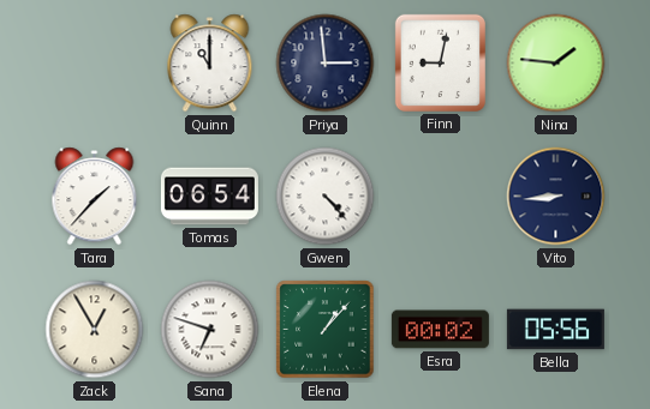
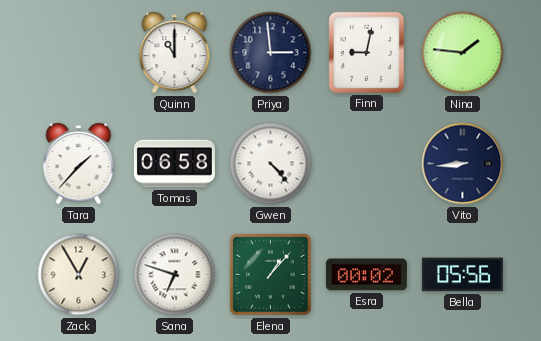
Tomas: 06:54 -> 06:58
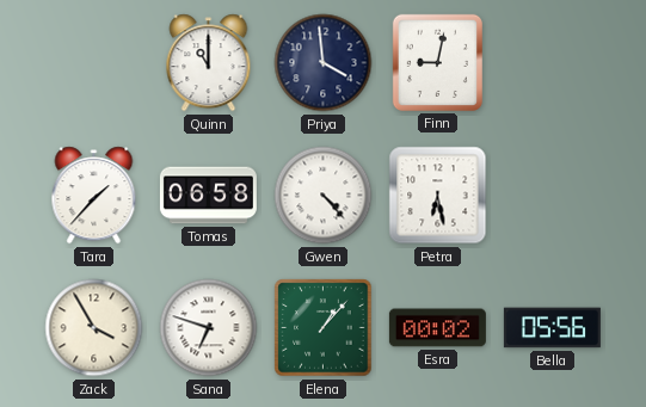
Priya: 2:59 -> 3:59
Nina: 1:46 -> none
Petra: none -> 6:28
Vito: 8:44 -> none
Zack: 12:55 -> 3:55
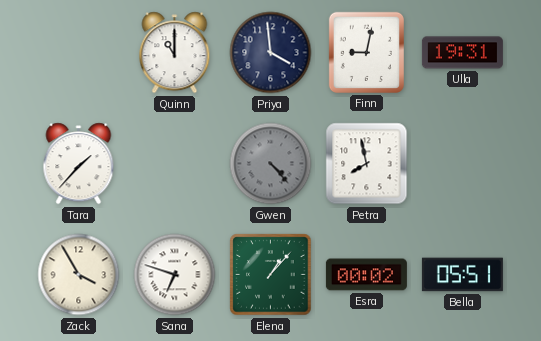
Ulla: none -> 19:31
Tomas: 06:58 -> none
Gwen dial: white -> grey
Petra: 6:28 -> 7:58
Bella: 05:56 -> 05:51
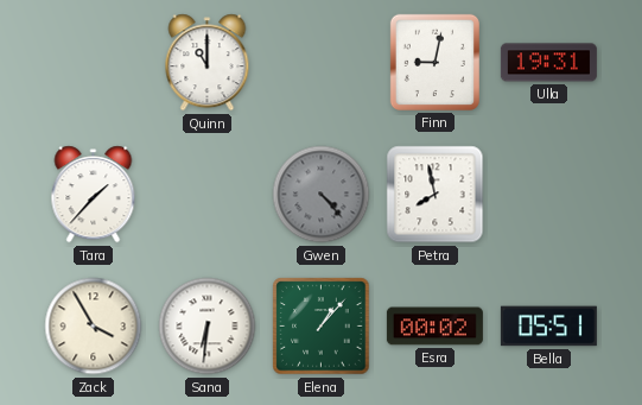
Priya: 3:59 -> none
Sana: 6:48 -> 6:31
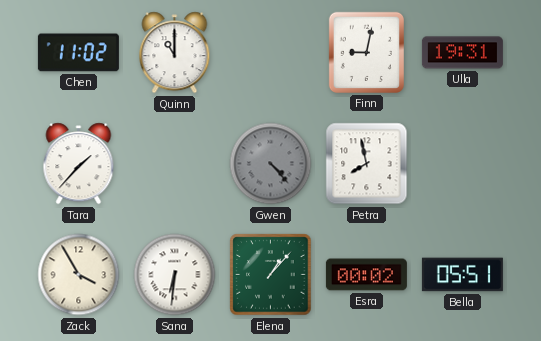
Chen: none -> 11:02
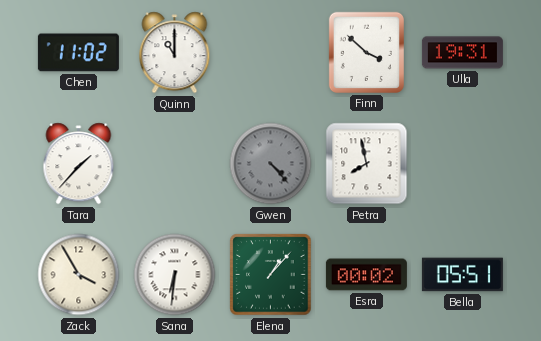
Finn: 9:02 -> 3:52
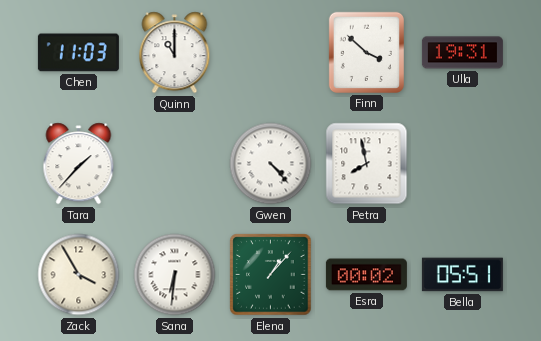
Chen: 11:02 -> 11:03
Gwen dial: grey -> white
